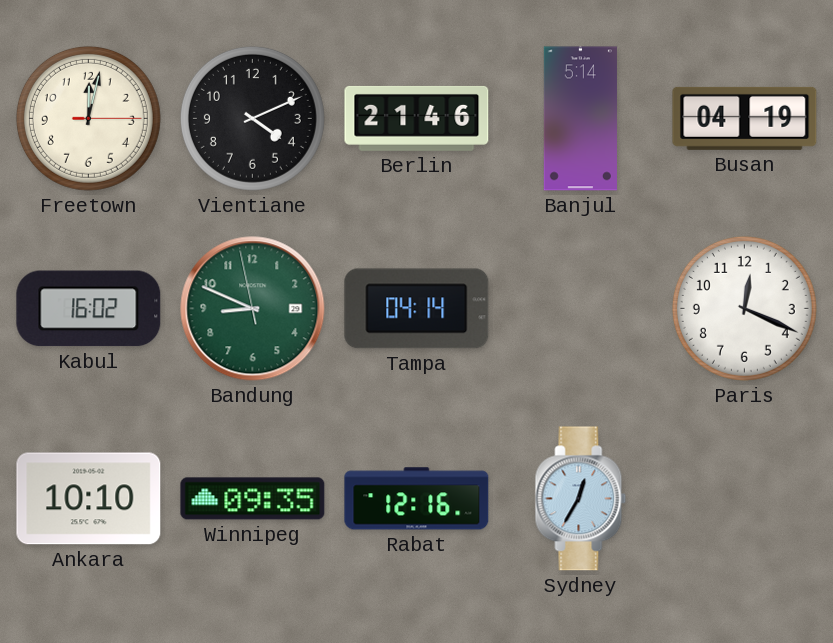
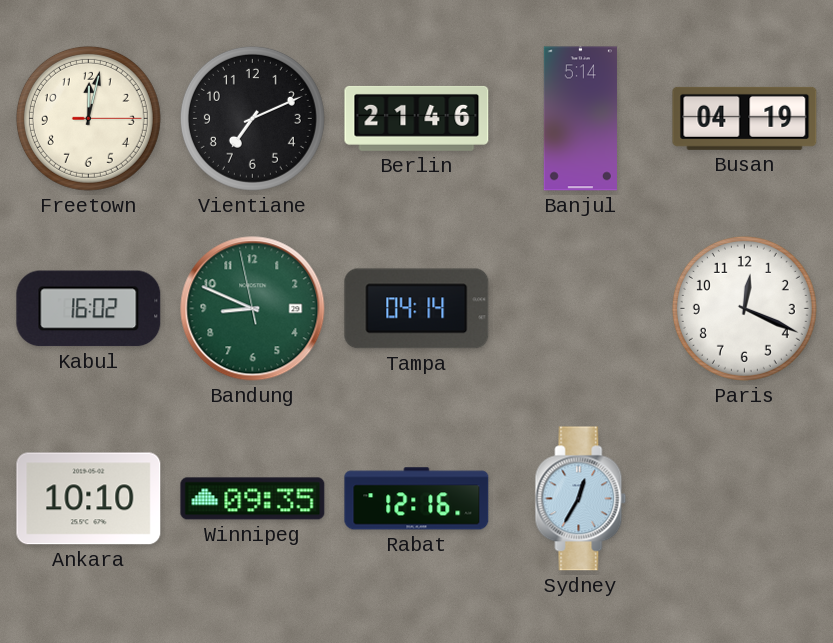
Vientiane: 4:11 -> 7:11
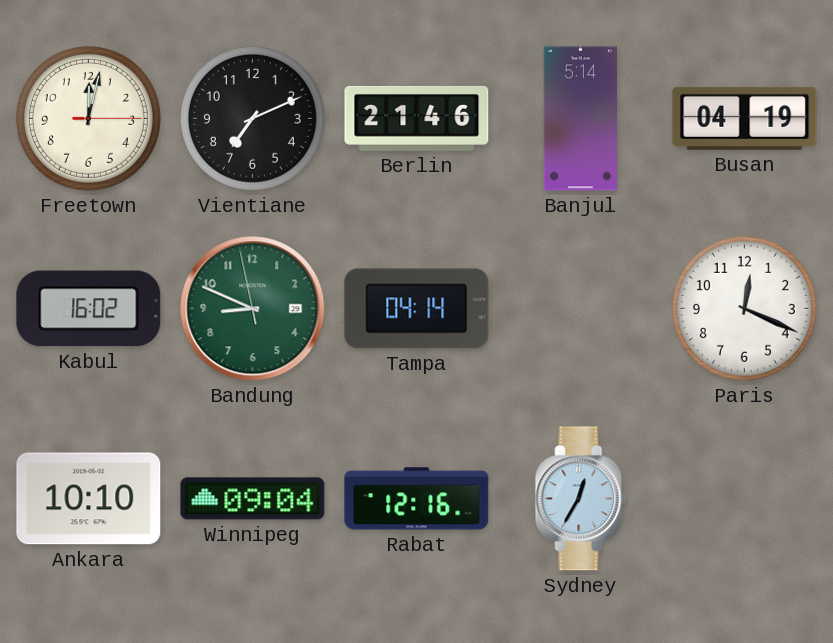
Winnipeg: 09:35 -> 09:04
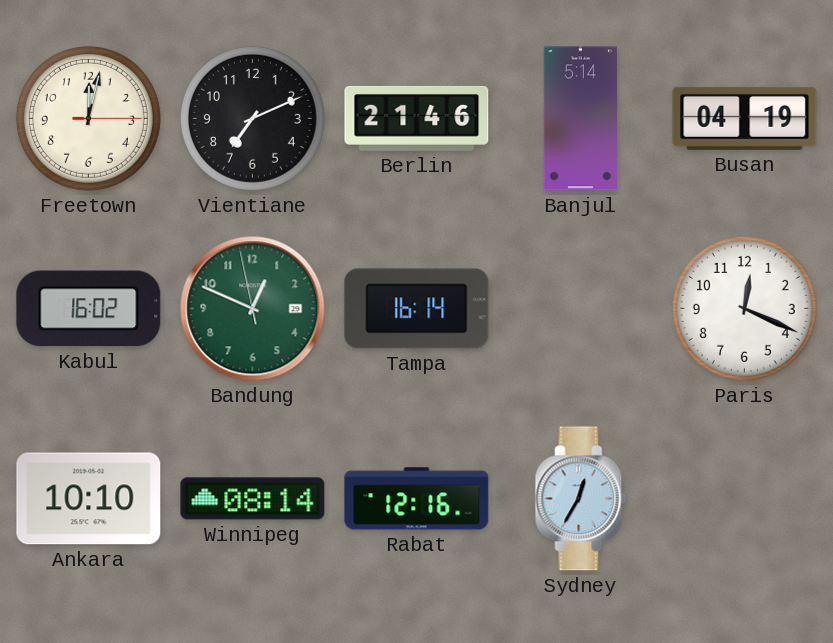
Bandung: 8:48 -> 12:48
Tampa: 04:14 -> 16:14
Winnipeg: 09:04 -> 08:14
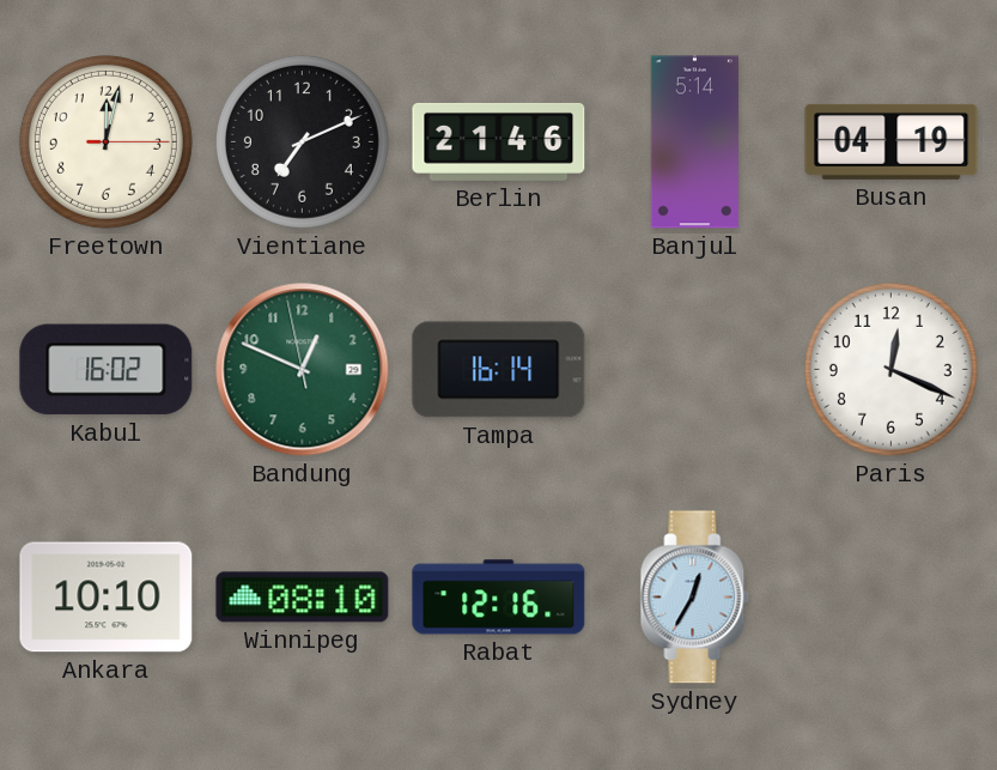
Winnipeg: 08:14 -> 08:10
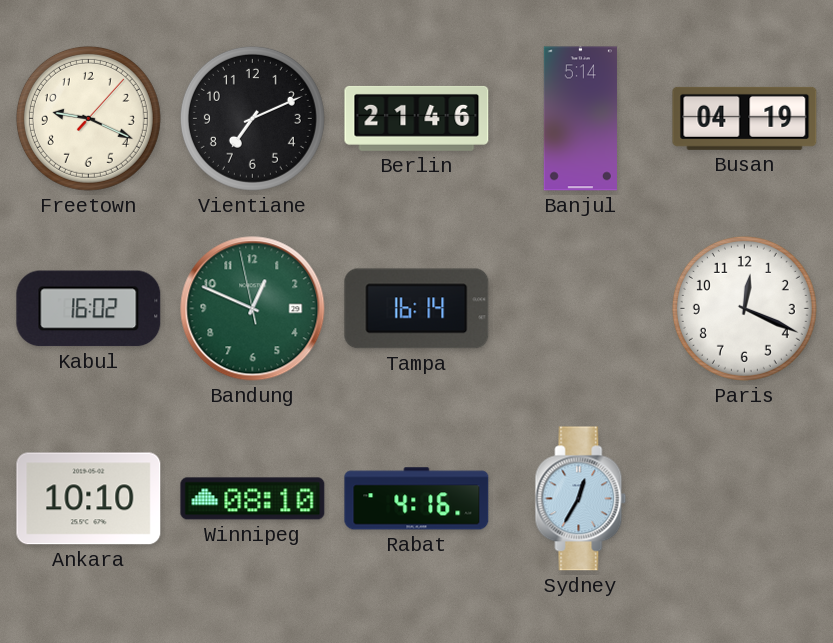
Freetown: 12:02 -> 9:19
Rabat: 12:16 -> 4:16
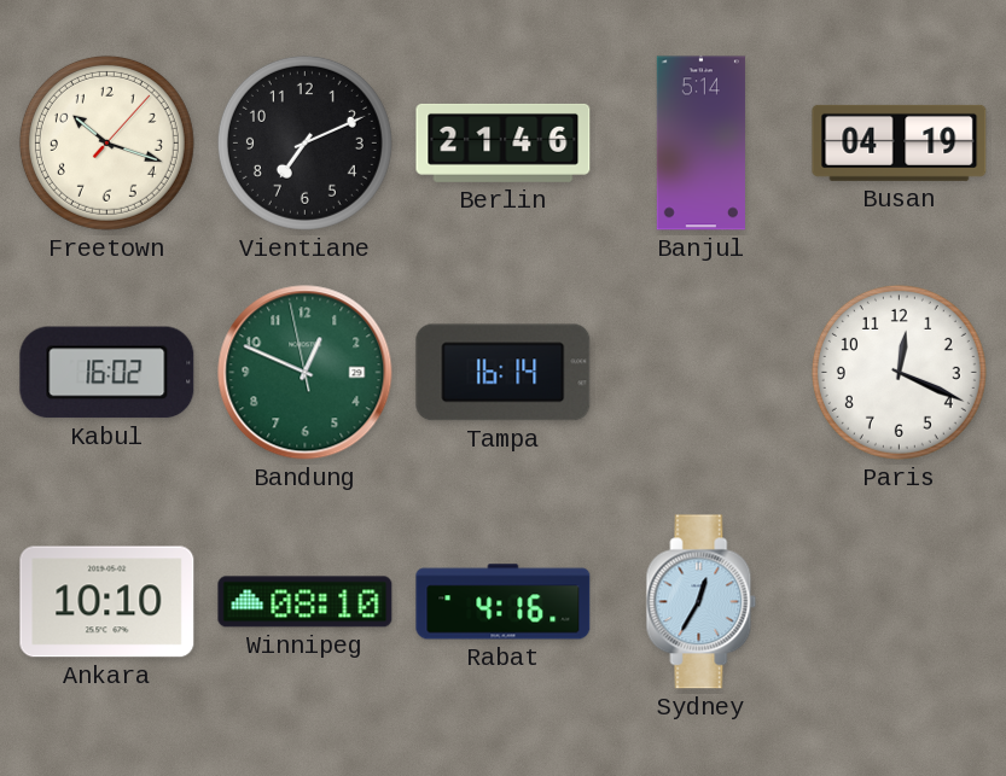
Freetown: 9:19 -> 10:18
